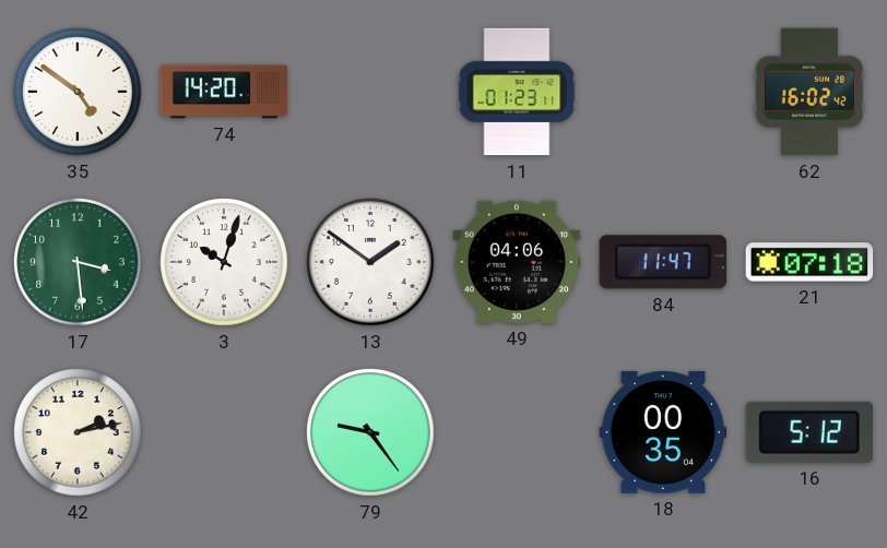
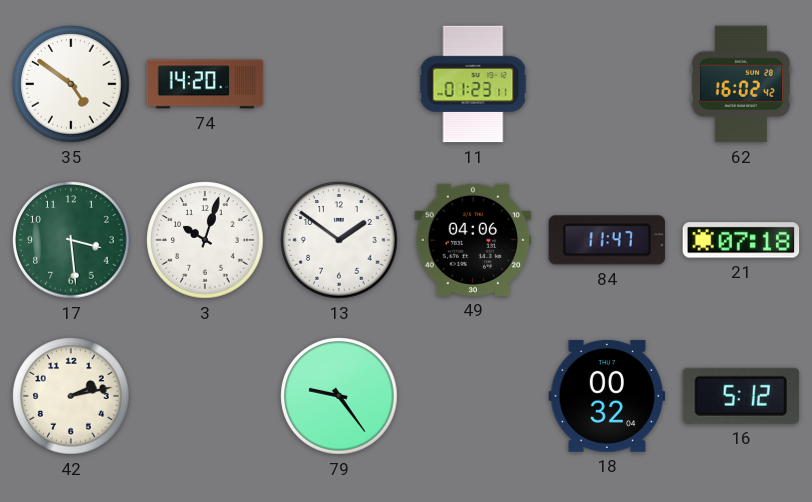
18: 00:35 -> 00:32
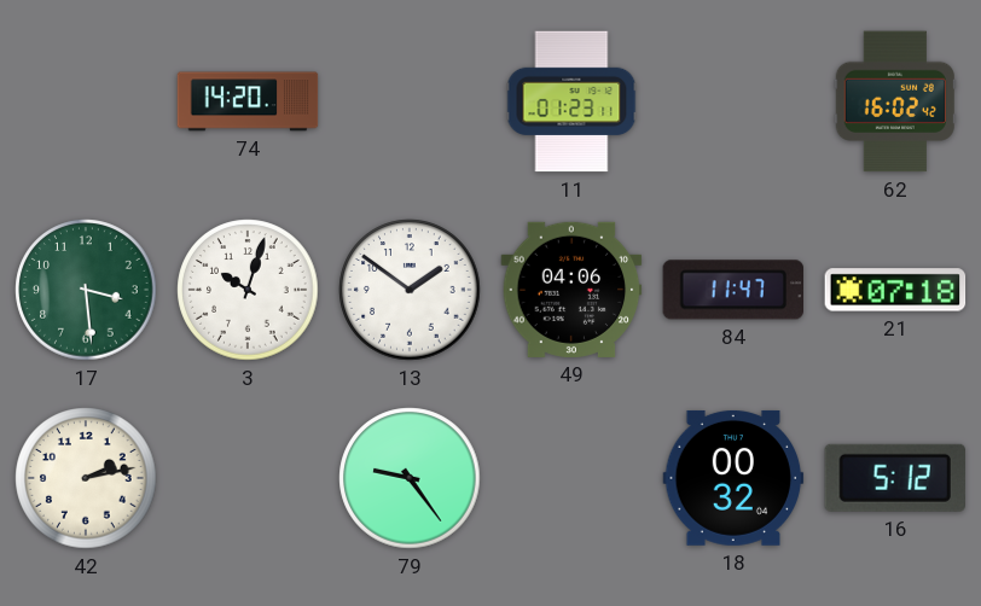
35: 4:51 -> none
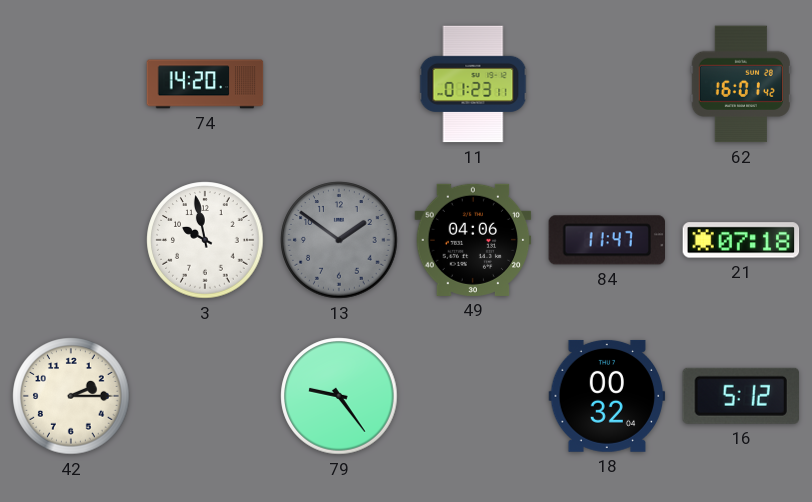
62: 16:02 -> 16:01
17: 3:29 -> none
3: 10:03 -> 9:58
13 dial: white -> grey
42: 2:13 -> 2:15
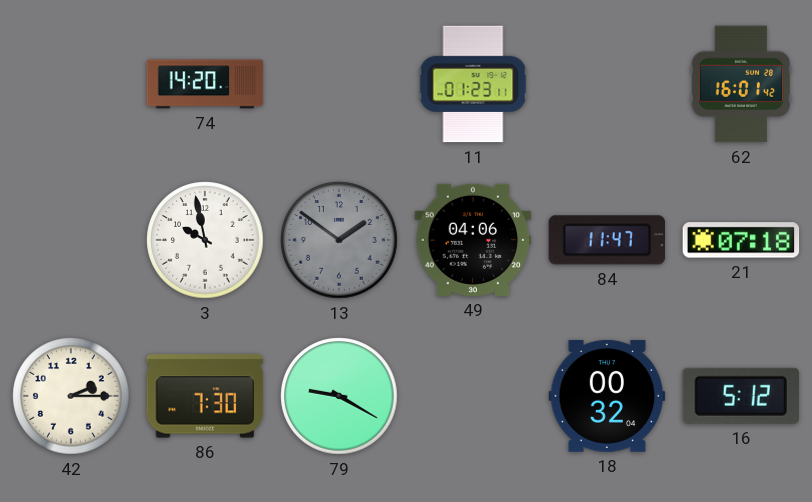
86: none -> 7:30
79: 9:24 -> 9:20
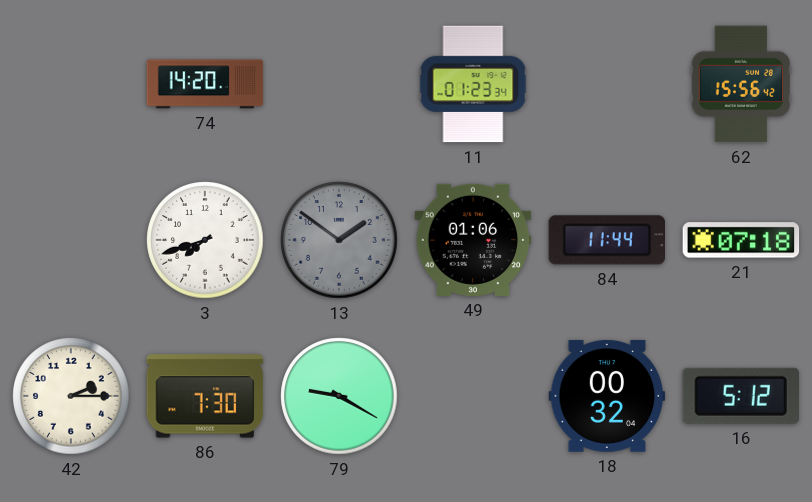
11: 01:23:11 -> 01:23:34
62: 16:01 -> 15:56
3: 9:58 -> 7:42
49: 04:06 -> 01:06
84: 11:47 -> 11:44
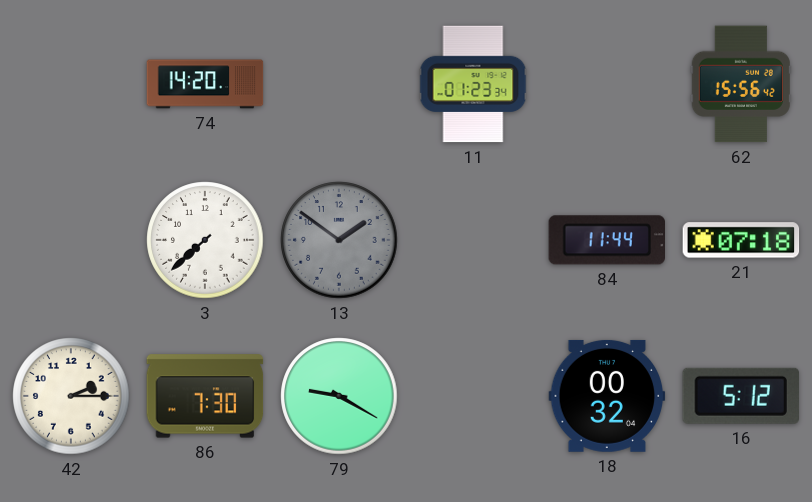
3: 7:42 -> 7:38
49: 01:06 -> none
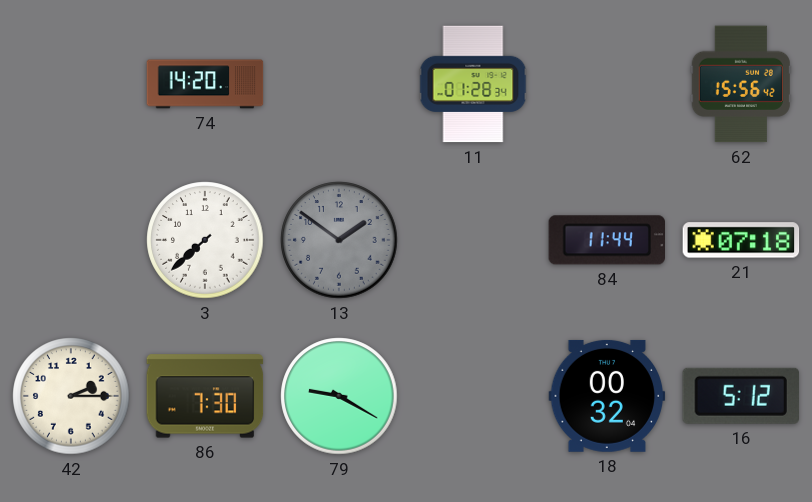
11: 01:23 -> 01:28
